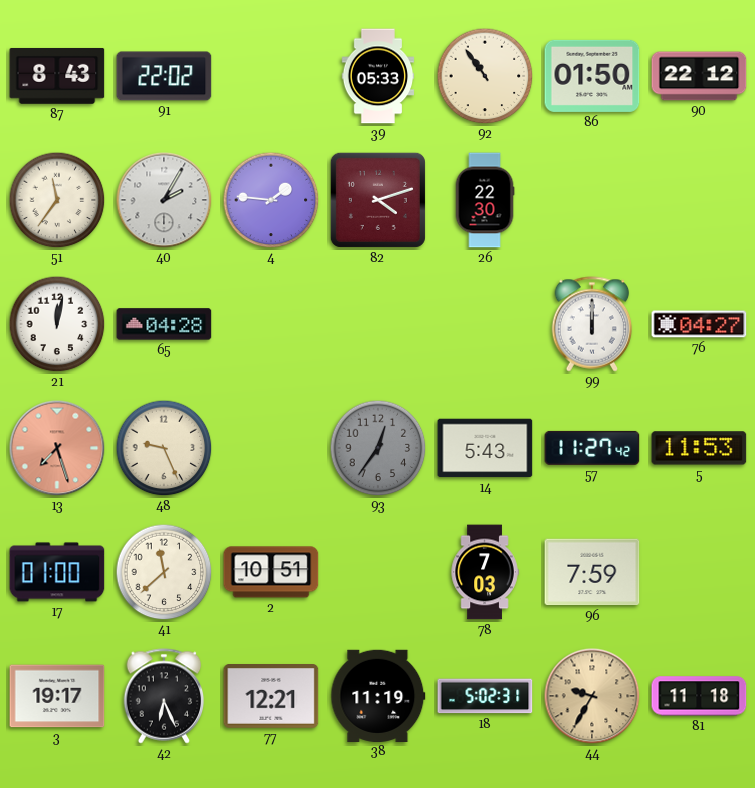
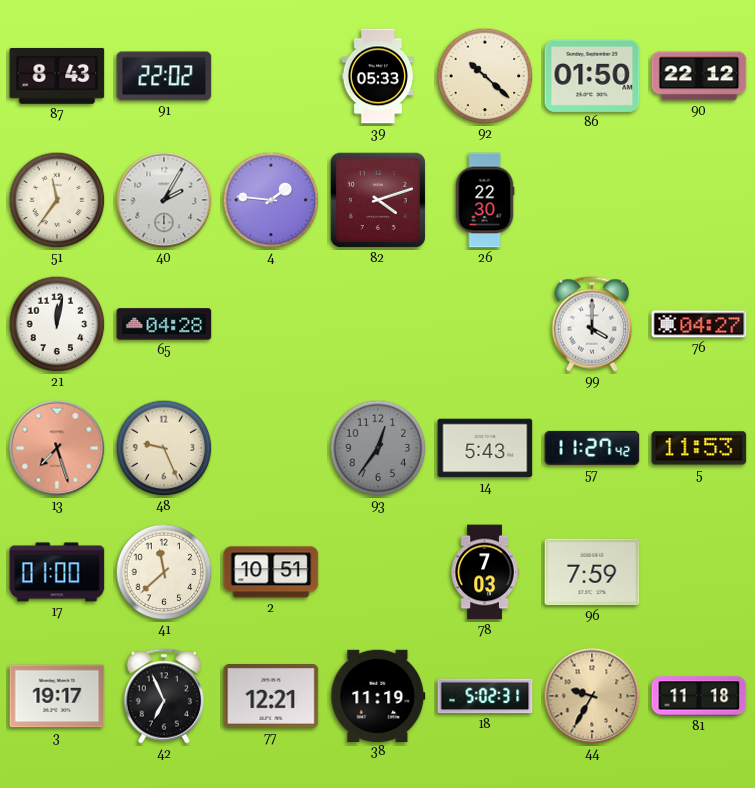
92: 10:54 -> 10:22
99: 12:00 -> 4:00
42: 6:26 -> 6:56
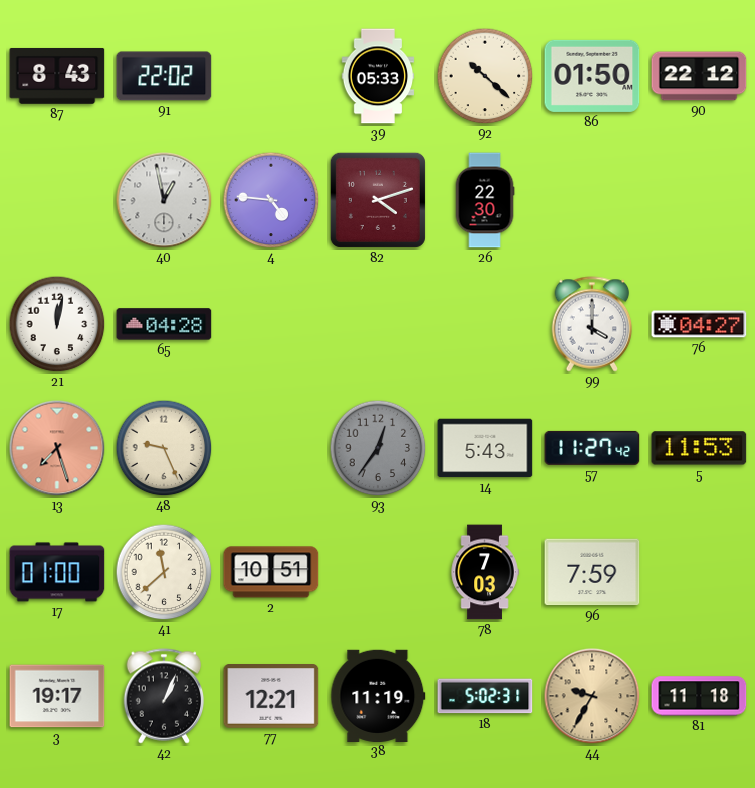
51: 11:36 -> none
40: 2:05 -> 12:58
4: 1:46 -> 4:46
42: 6:56 -> 1:04
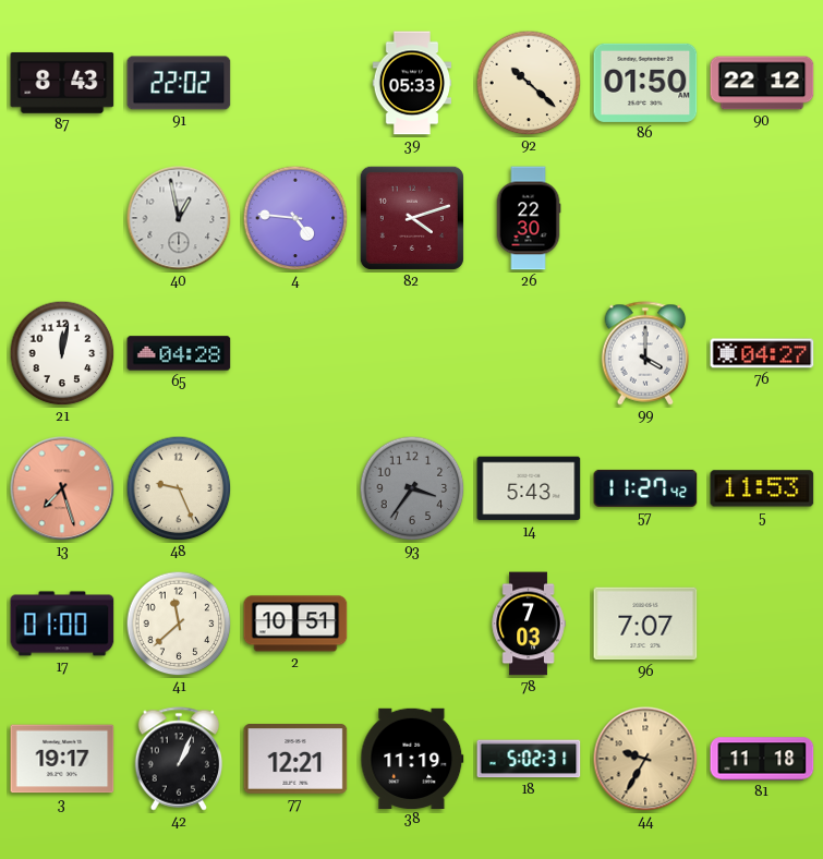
93: 12:36 -> 3:36
96: 7:59 -> 7:07
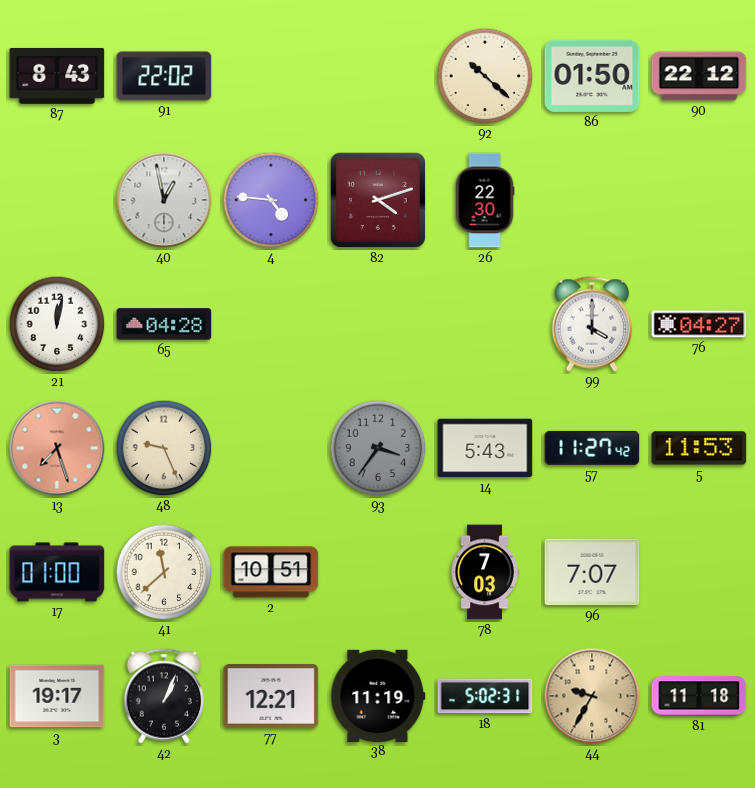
39: 05:33 -> none
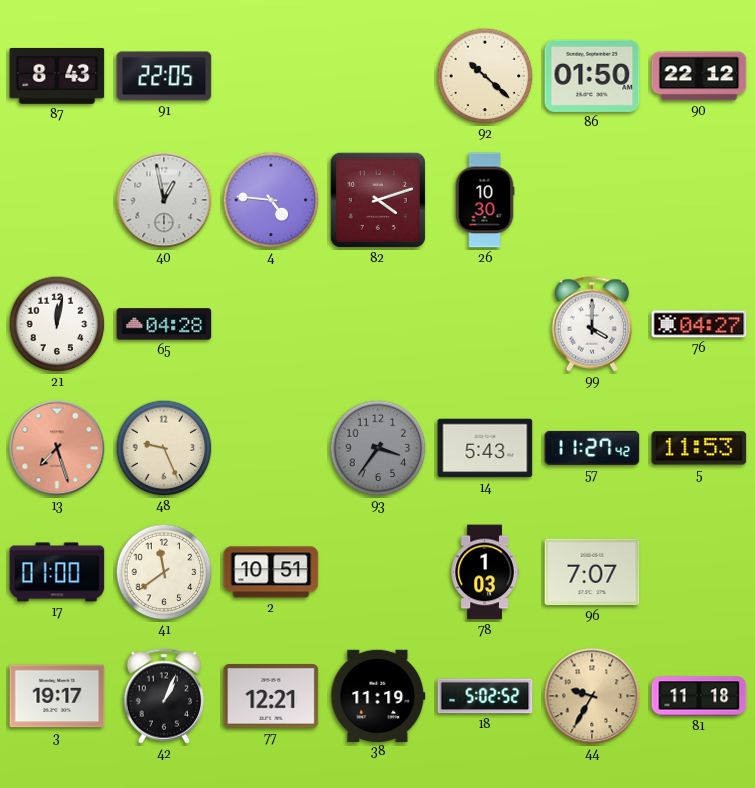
91: 22:02 -> 22:05
26: 22:30 -> 10:30
41: 11:38 -> 11:39
78: 7:03 -> 1:03
18: 5:02:31 -> 5:02:52
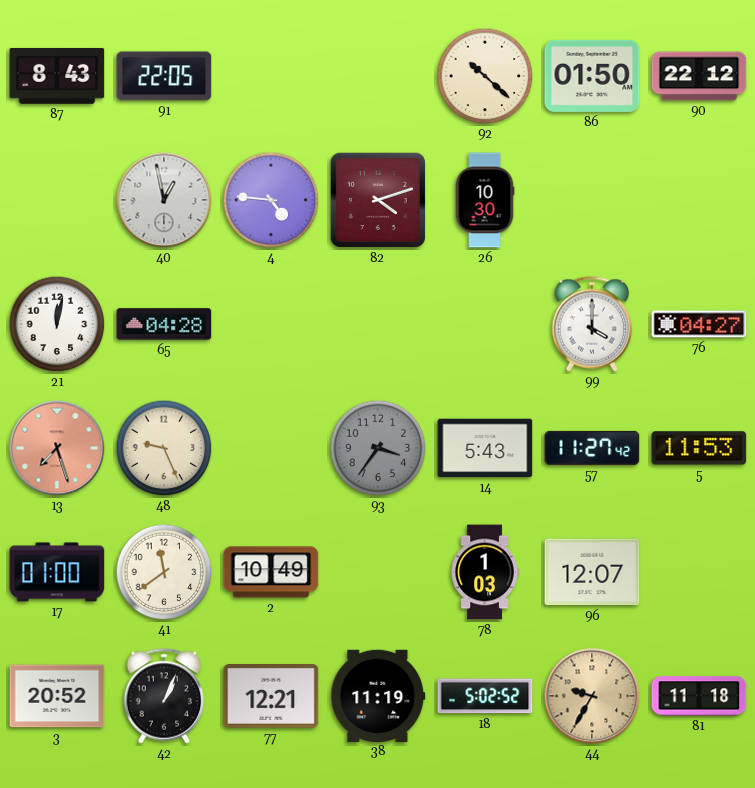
2: 10:51 -> 10:49
96: 7:07 -> 12:07
3: 19:17 -> 20:52
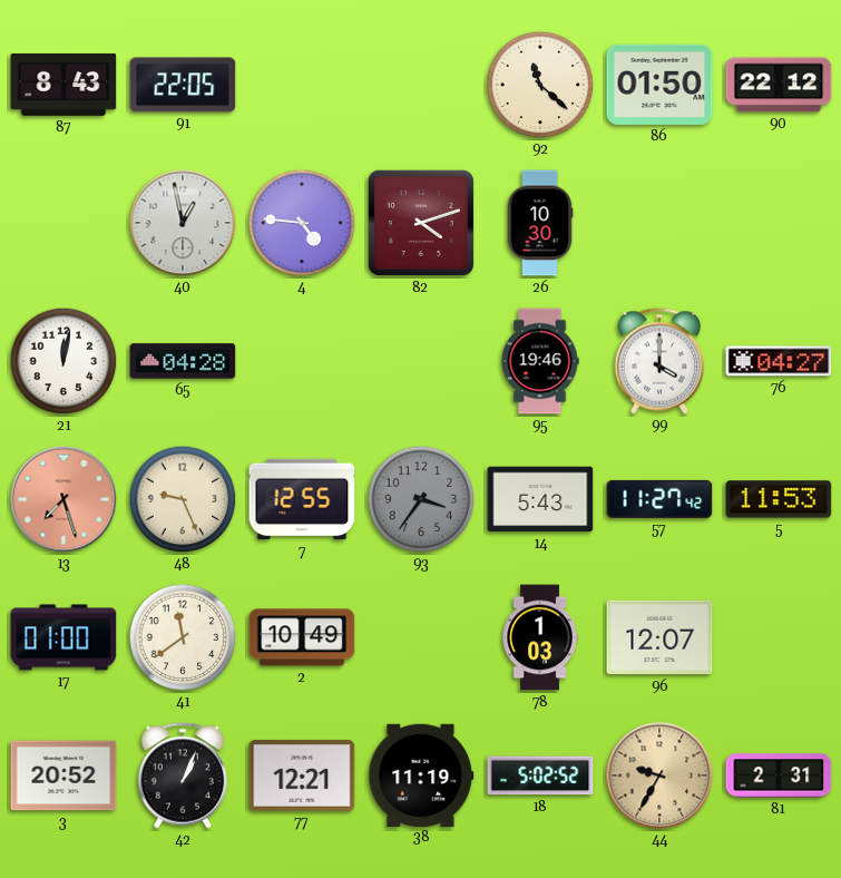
92: 10:22 -> 11:22
95: none -> 19:46
7: none -> 12:55
81: 11:18 -> 2:31
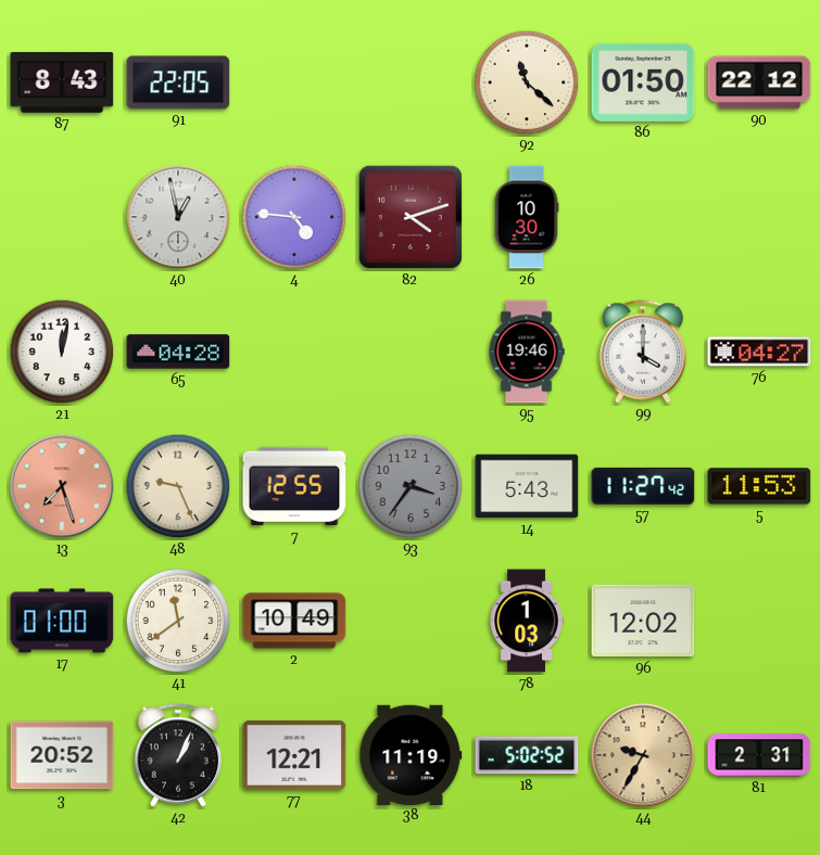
96: 12:07 -> 12:02
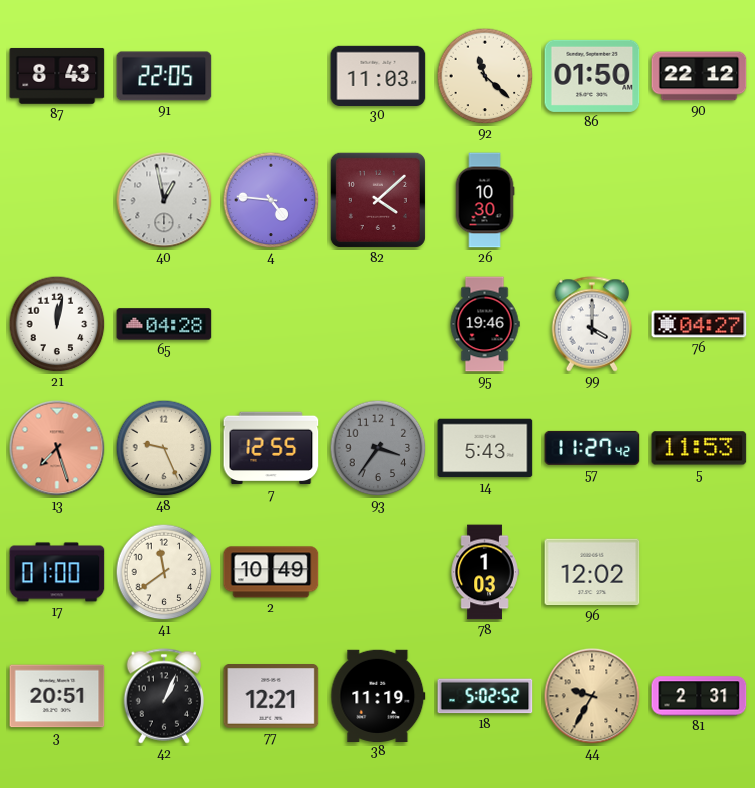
30: none -> 11:03
82: 4:12 -> 4:08
3: 20:52 -> 20:51
